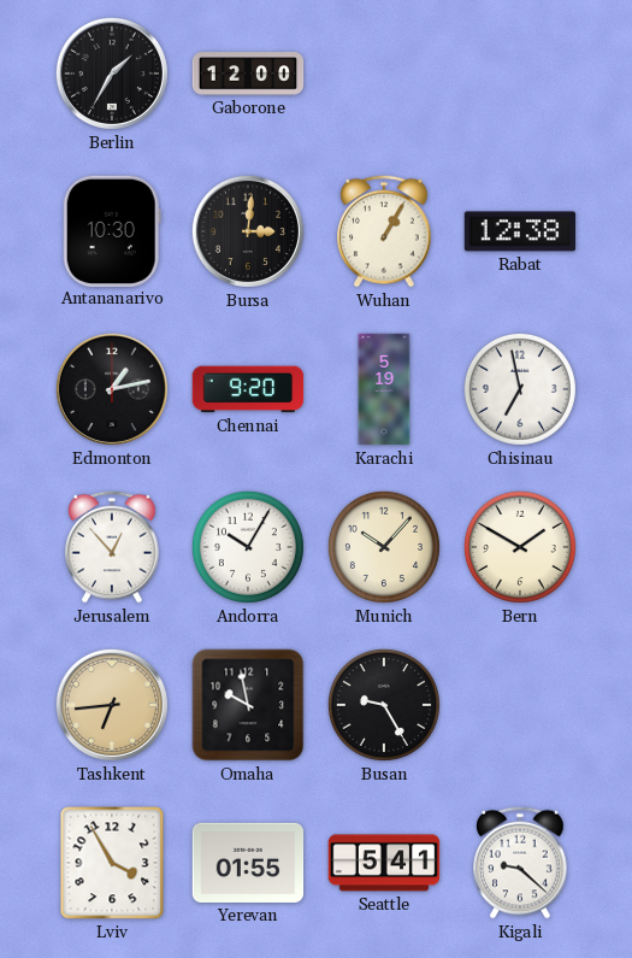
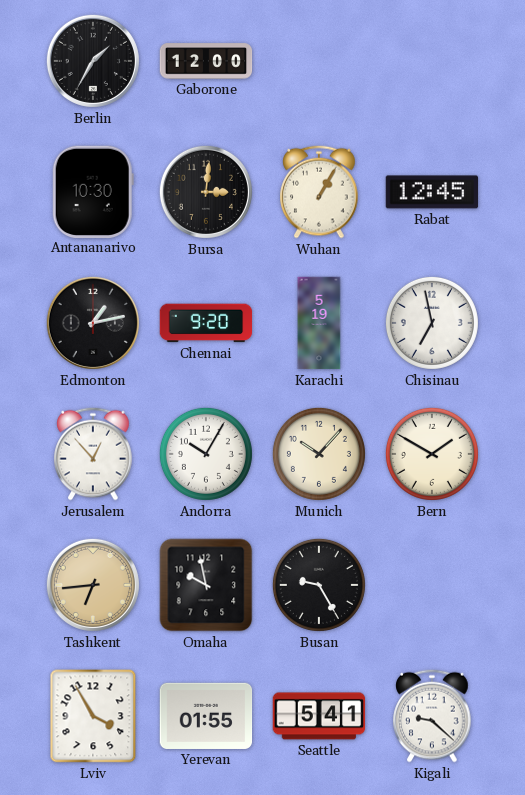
Rabat: 12:38 -> 12:45
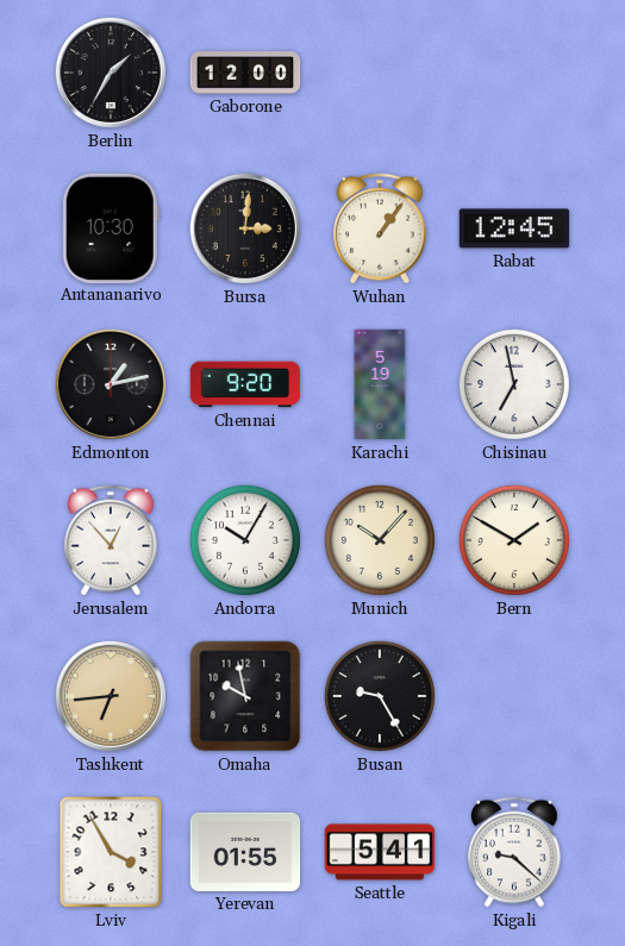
Wuhan: 1:05 -> 1:06
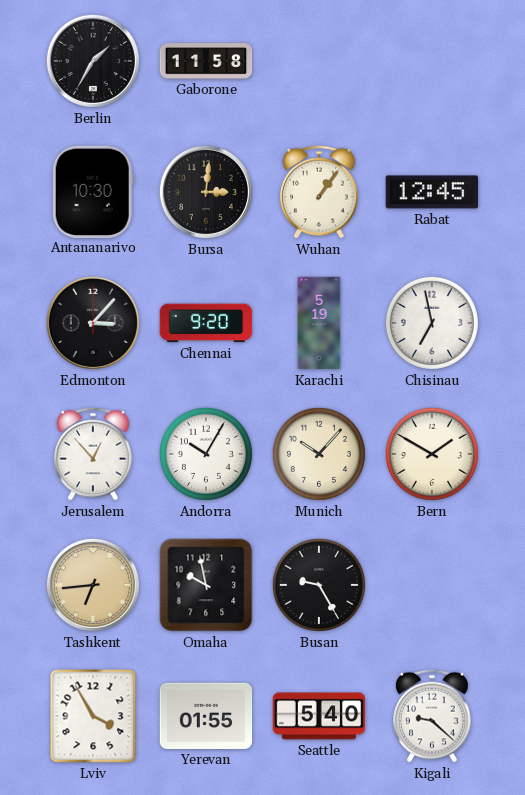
Gaborone: 12:00 -> 11:58
Edmonton: 1:13 -> 3:07
Seattle: 5:41 -> 5:40
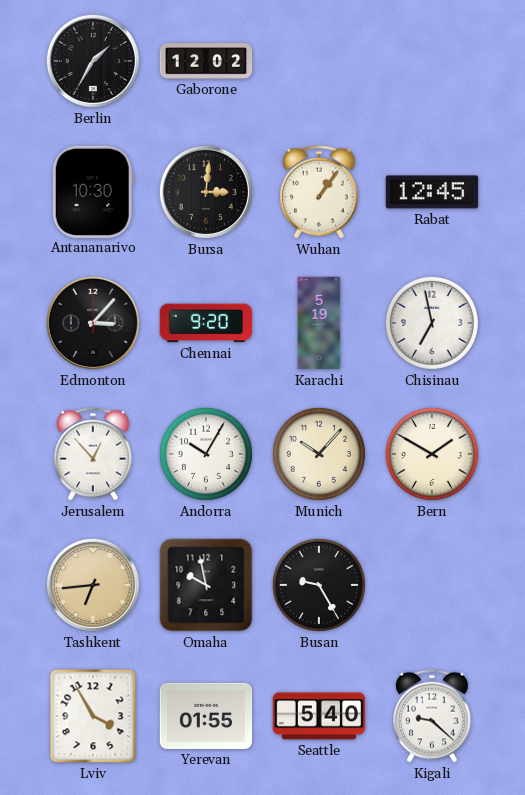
Gaborone: 11:58 -> 12:02
